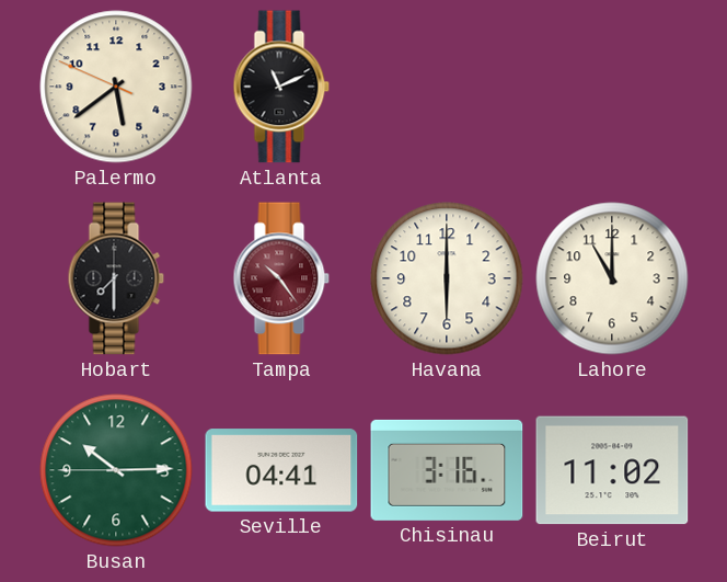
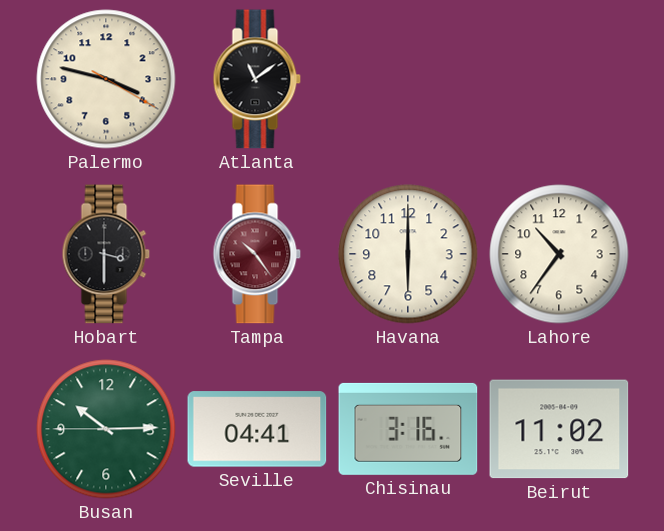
Palermo: 5:38 -> 3:47
Atlanta: 11:11 -> 11:09
Hobart: 7:30 -> 3:30
Lahore: 11:00 -> 10:36
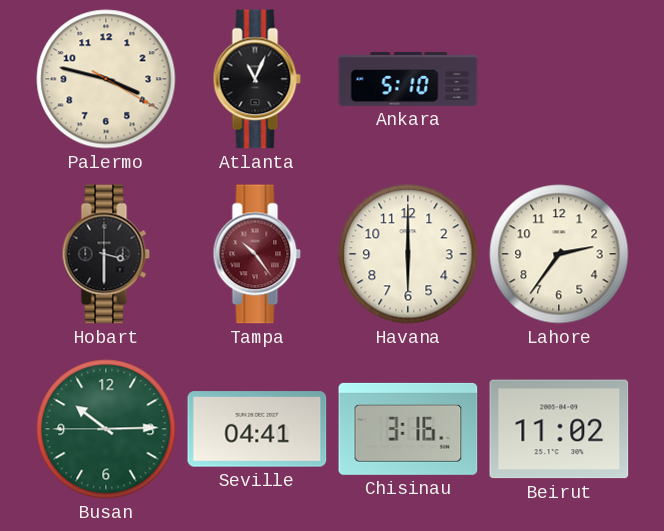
Atlanta: 11:09 -> 11:04
Ankara: none -> 5:10
Lahore: 10:36 -> 2:36
